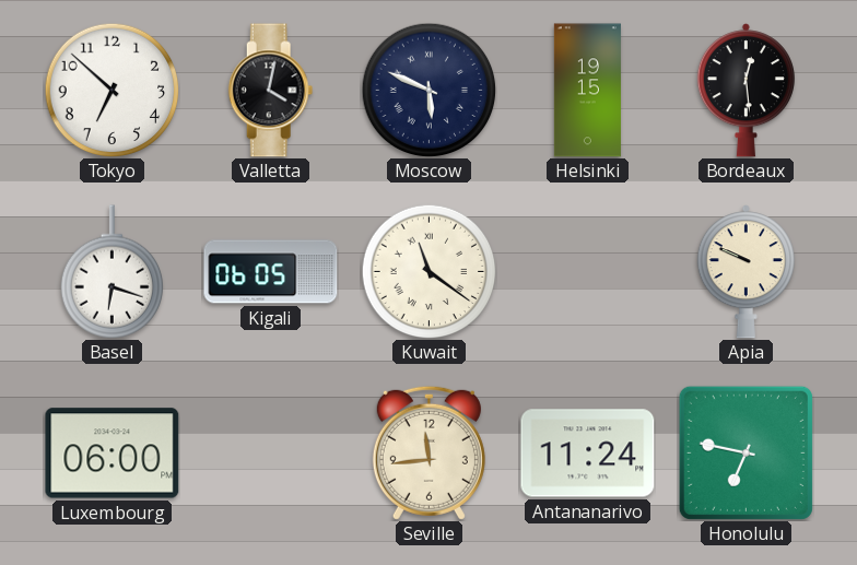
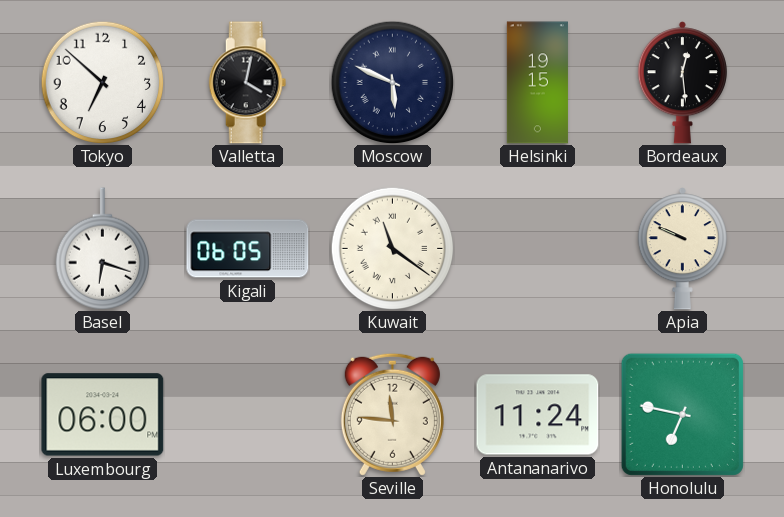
Seville: 11:44 -> 11:46
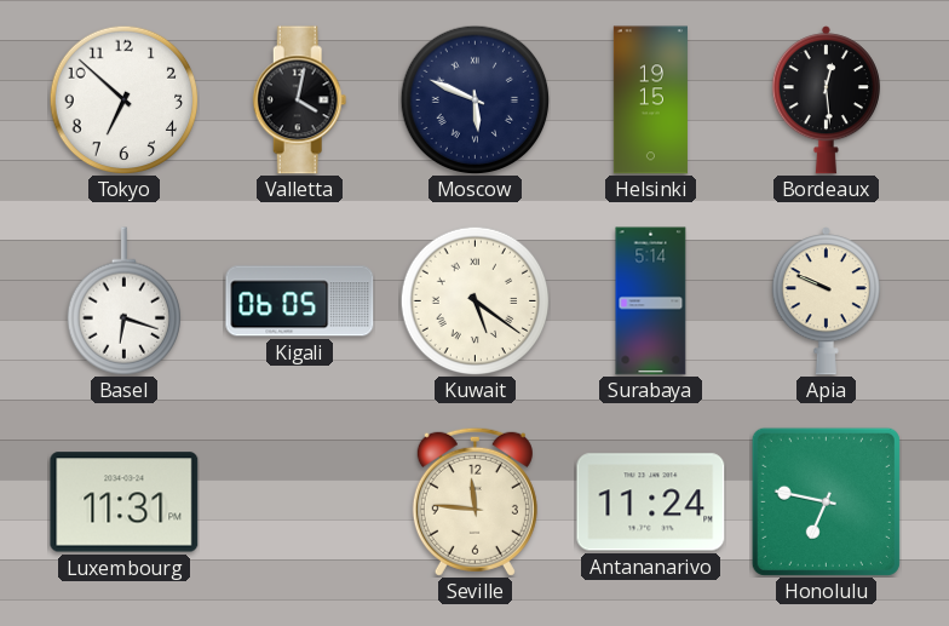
Kuwait: 11:21 -> 5:21
Surabaya: none -> 5:14
Luxembourg: 06:00 -> 11:31
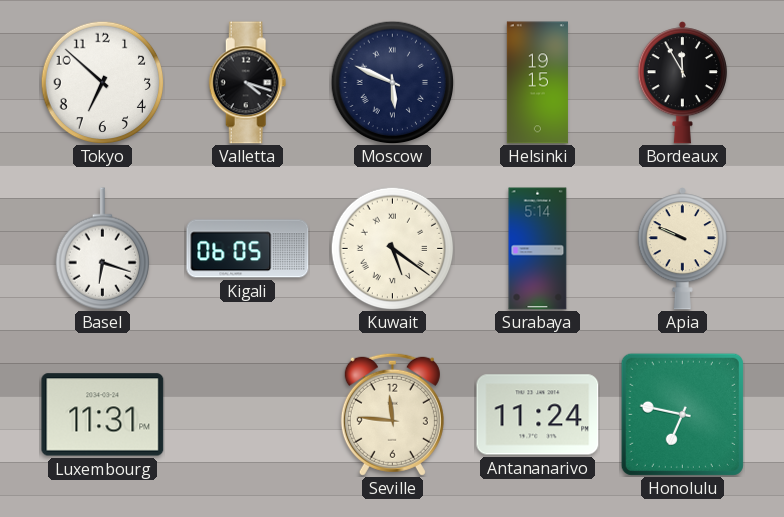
Valletta: 4:02 -> 4:18
Bordeaux: 12:29 -> 11:55
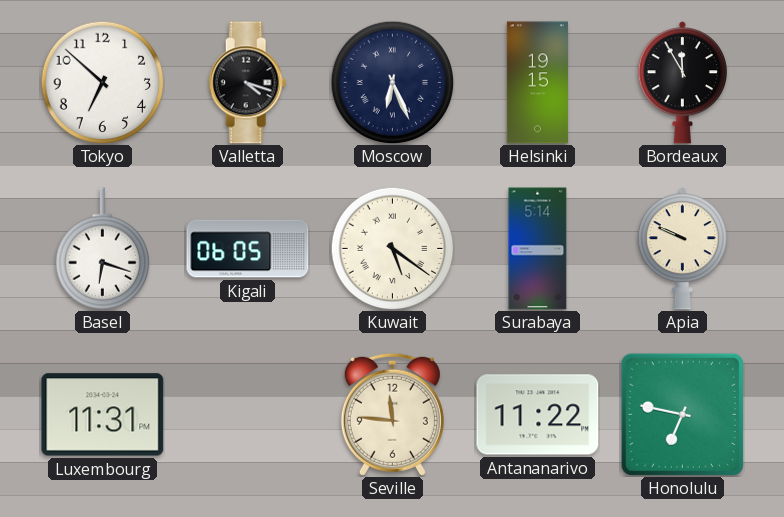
Moscow: 5:49 -> 6:26
Antananarivo: 11:24 -> 11:22
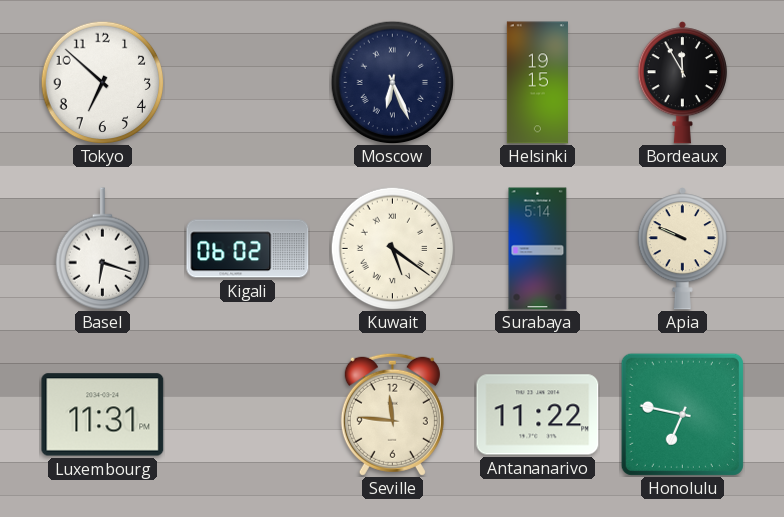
Valletta: 4:18 -> none
Kigali: 06:05 -> 06:02
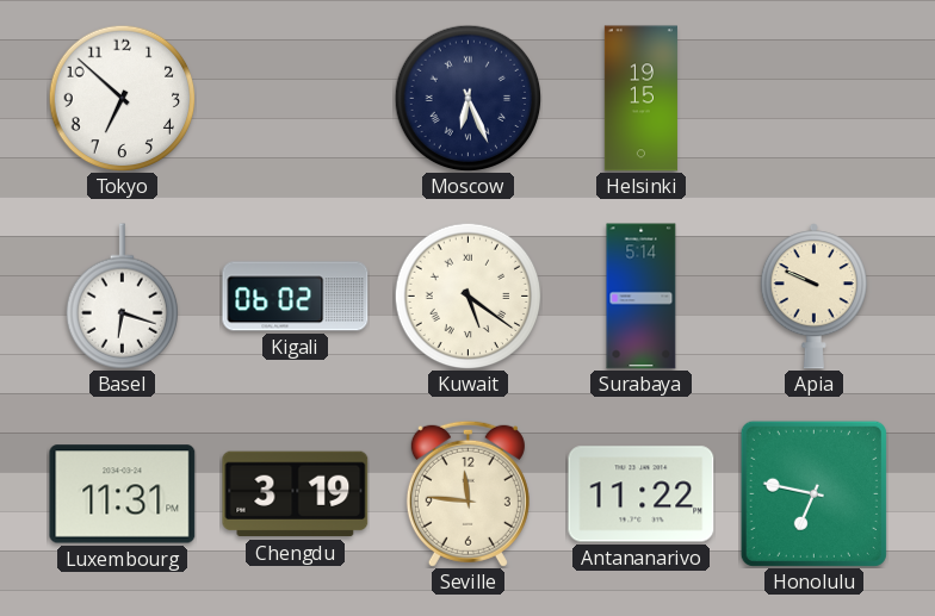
Bordeaux: 11:55 -> none
Chengdu: none -> 3:19
